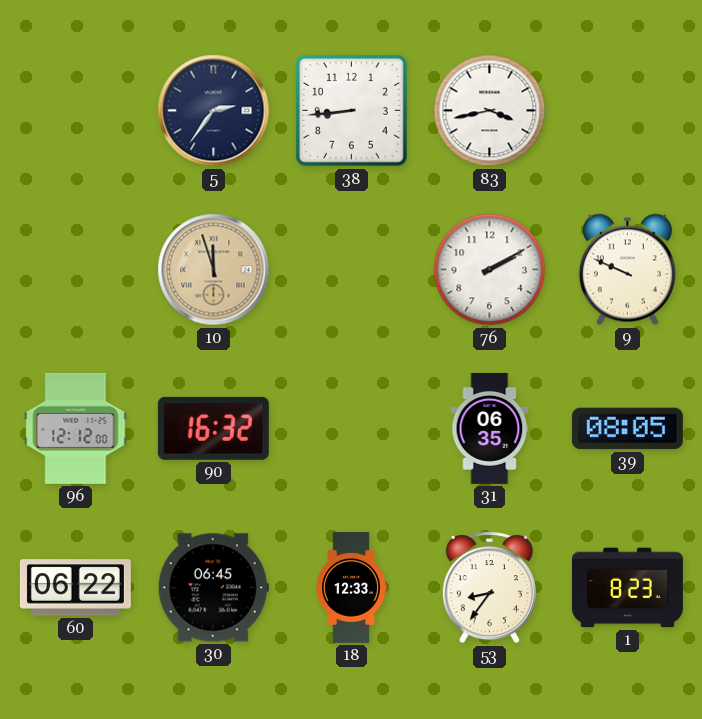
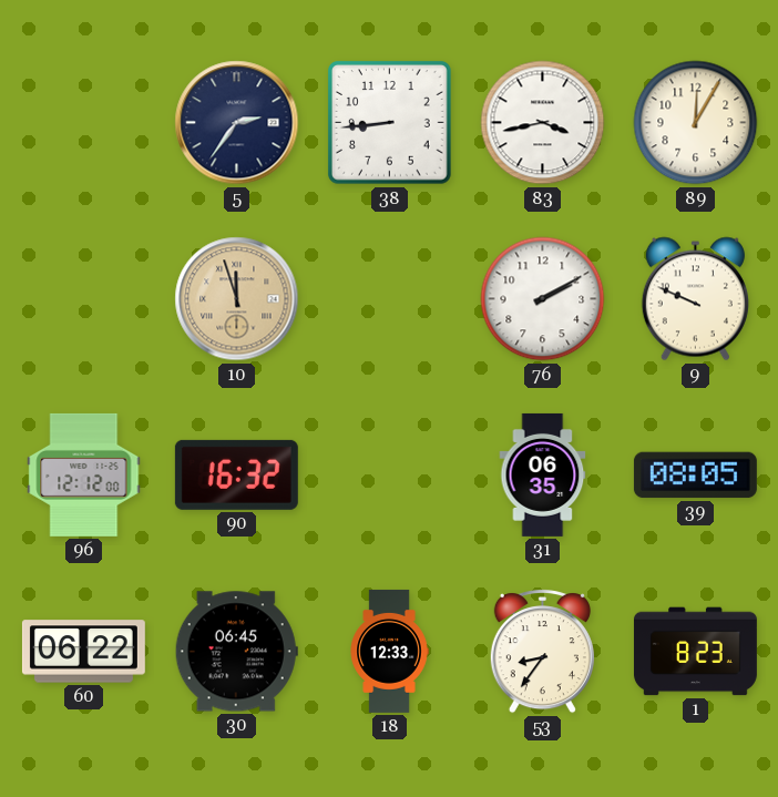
89: none -> 12:05
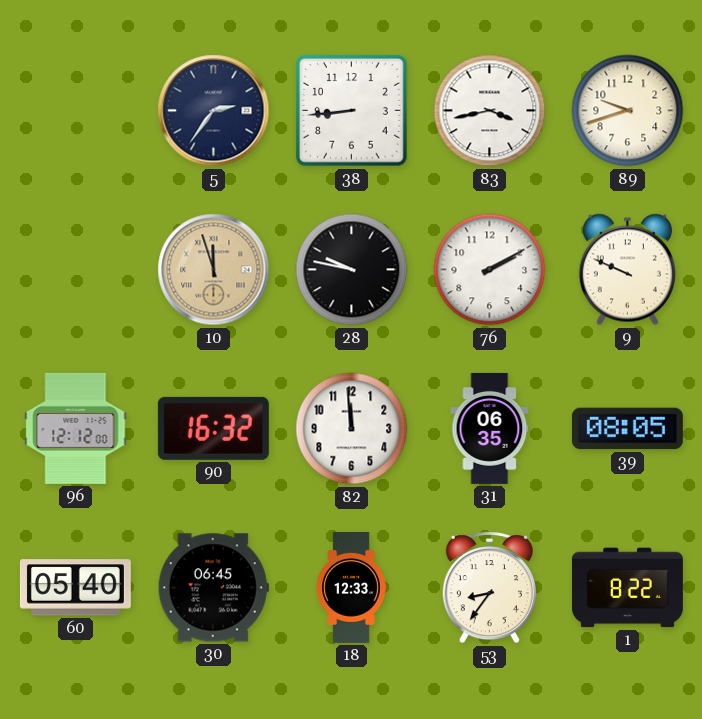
89: 12:05 -> 9:42
28: none -> 9:47
82: none -> 11:59
60: 06:22 -> 05:40
1: 8:23 -> 8:22
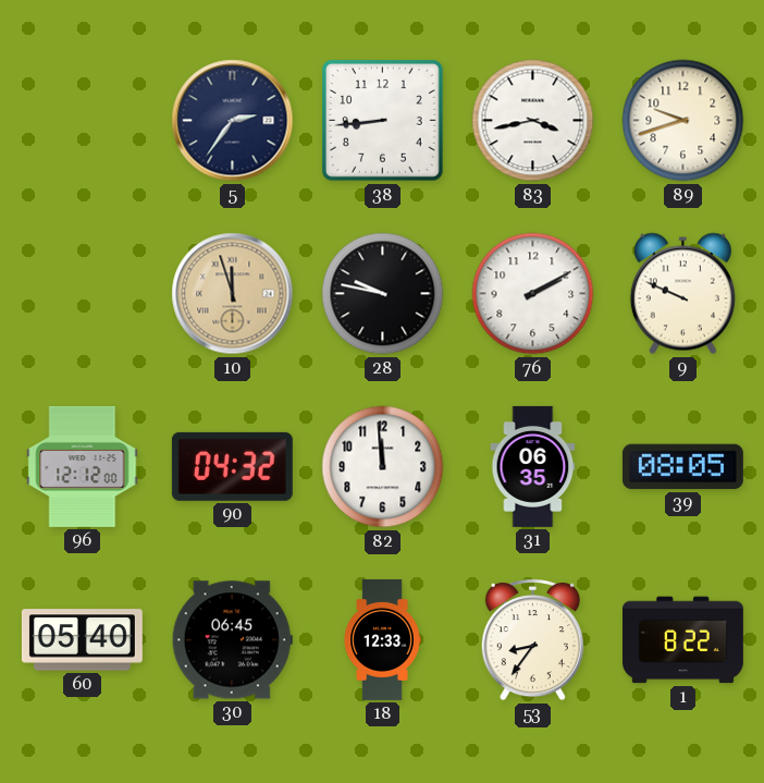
90: 16:32 -> 04:32
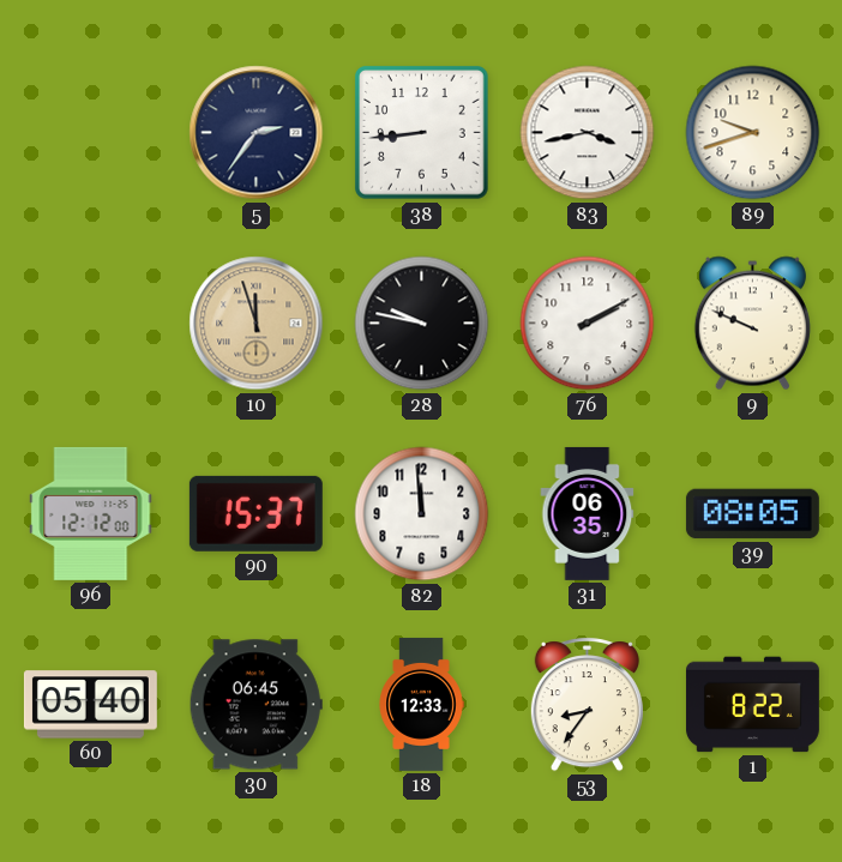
90: 04:32 -> 15:37
